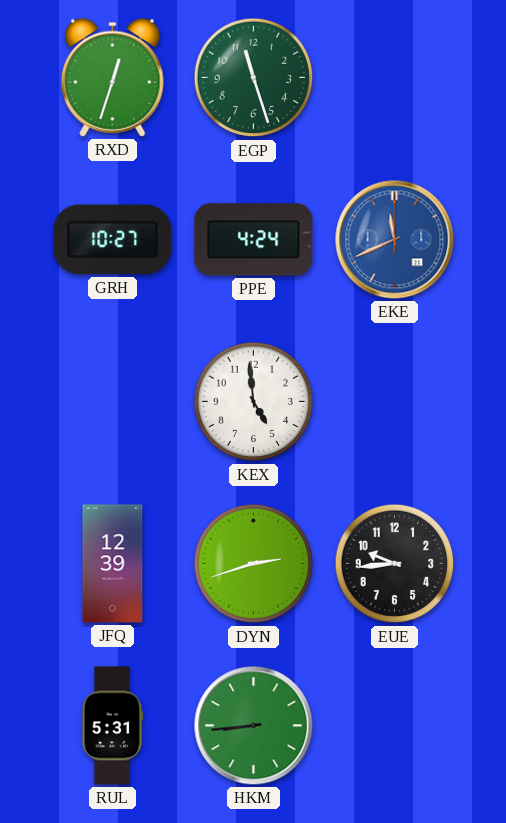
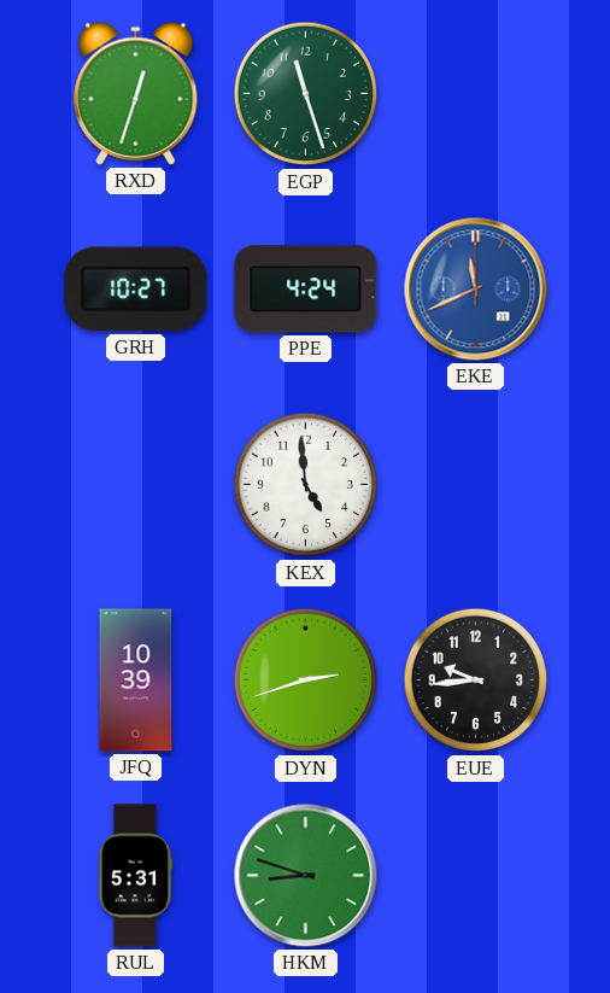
JFQ: 12:39 -> 10:39
HKM: 8:44 -> 8:48
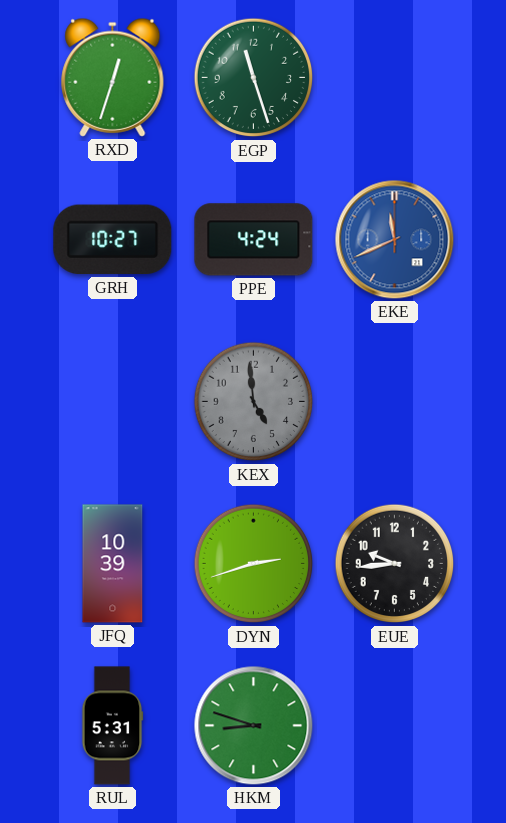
KEX dial: white -> grey
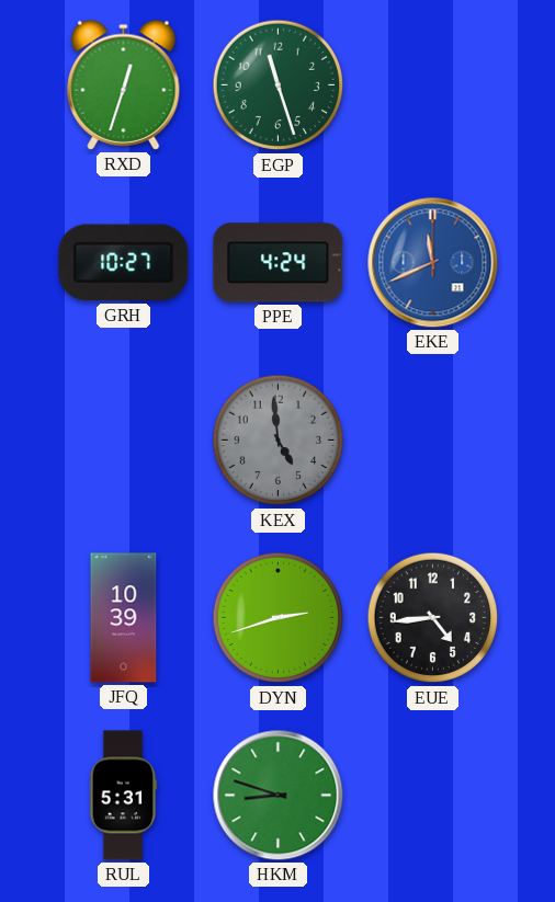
EUE: 9:44 -> 4:44
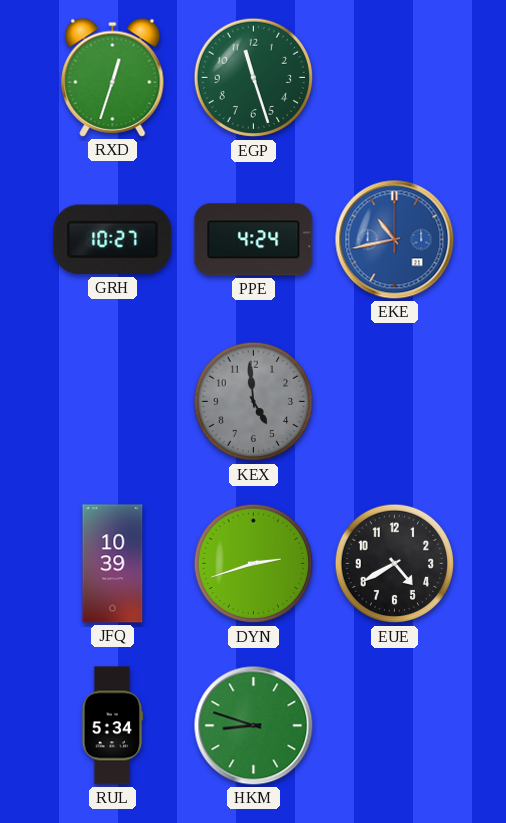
EKE: 11:41 -> 10:43
EUE: 4:44 -> 4:40
RUL: 5:31 -> 5:34
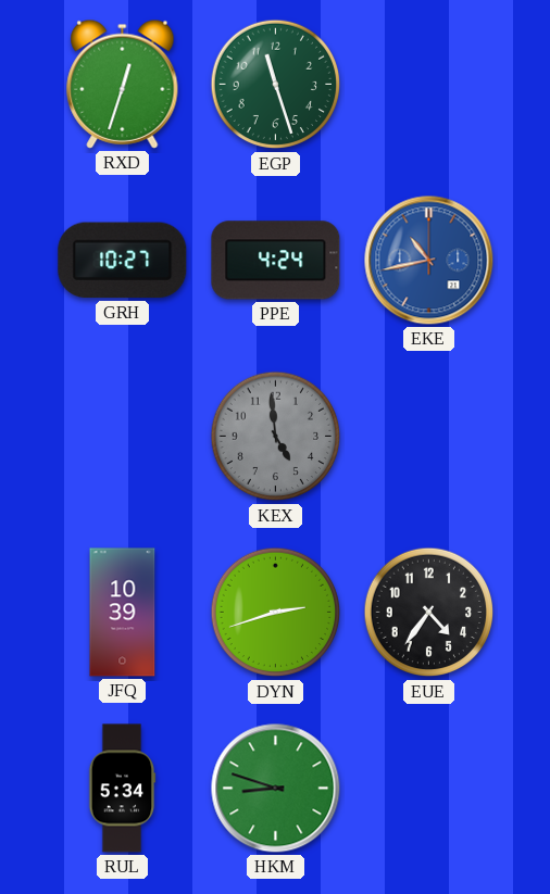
EUE: 4:40 -> 4:36
